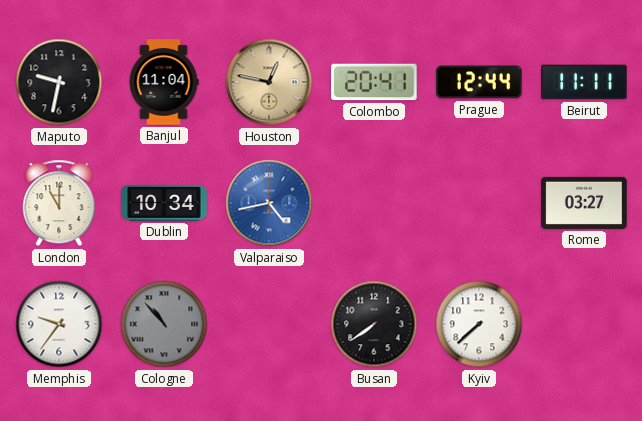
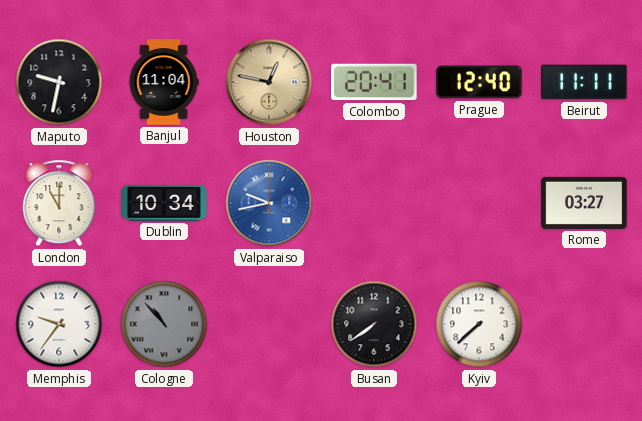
Prague: 12:44 -> 12:40
Valparaiso: 4:43 -> 9:43
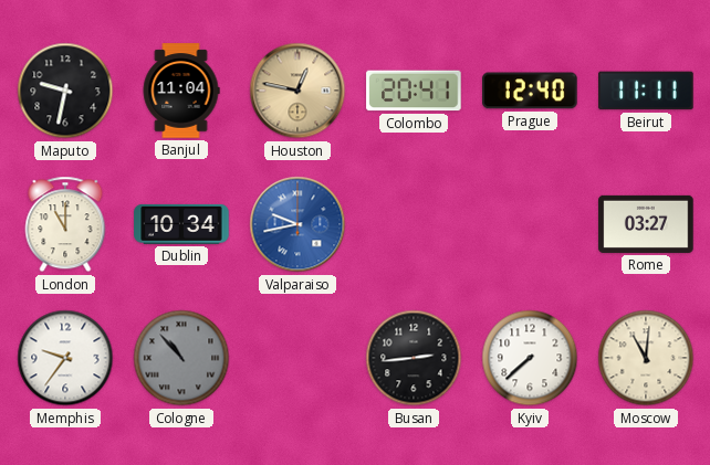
Busan: 7:39 -> 2:44
Moscow: none -> 11:01
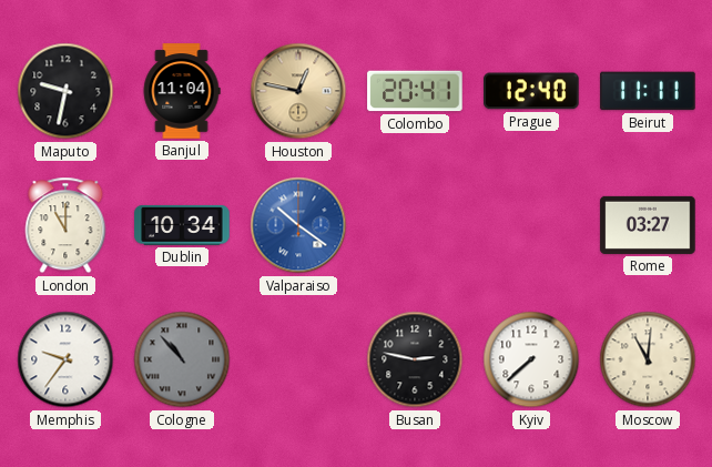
Valparaiso: 9:43 -> 10:21
Busan: 2:44 -> 2:47
